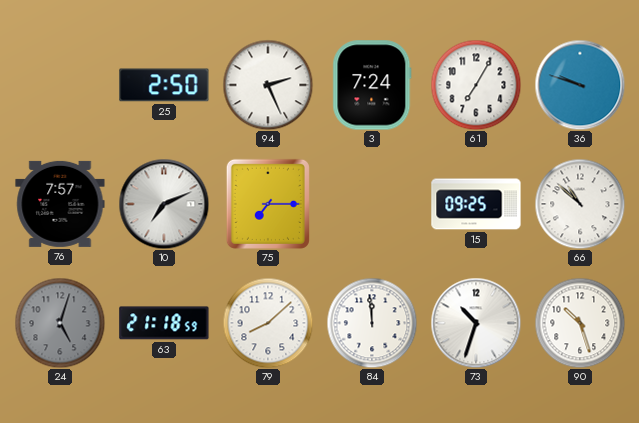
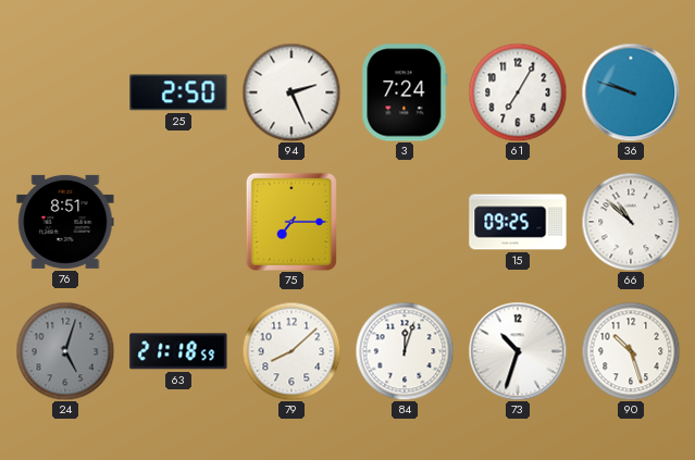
76: 7:57 -> 8:51
10: 7:11 -> none
84: 11:59 -> 12:03
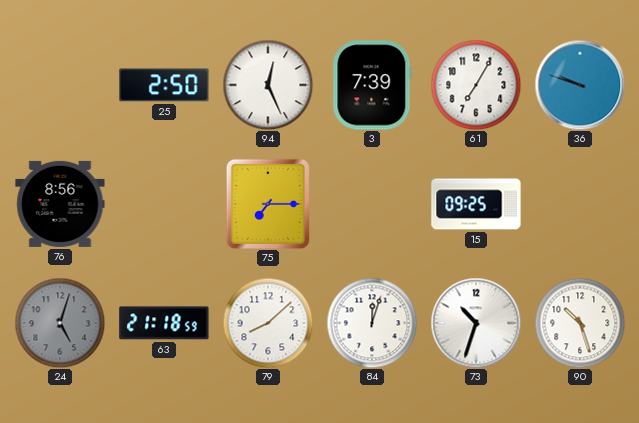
94: 2:26 -> 12:26
3: 7:24 -> 7:39
76: 8:51 -> 8:56
66: 10:52 -> none
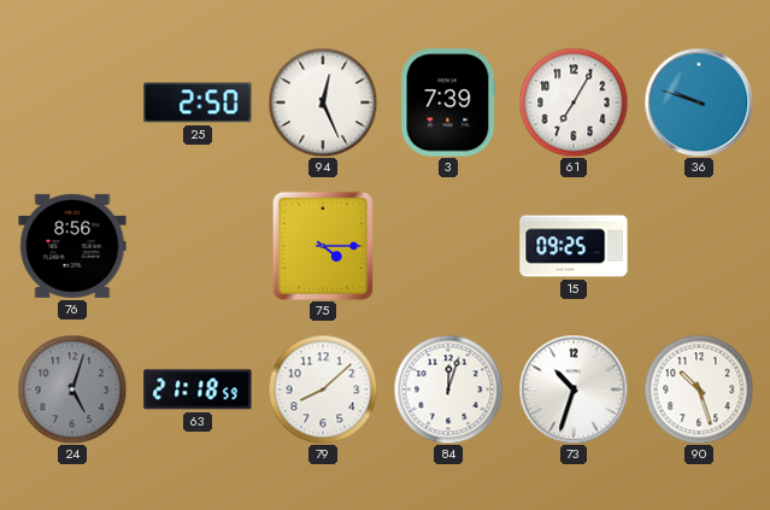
75: 7:15 -> 4:15
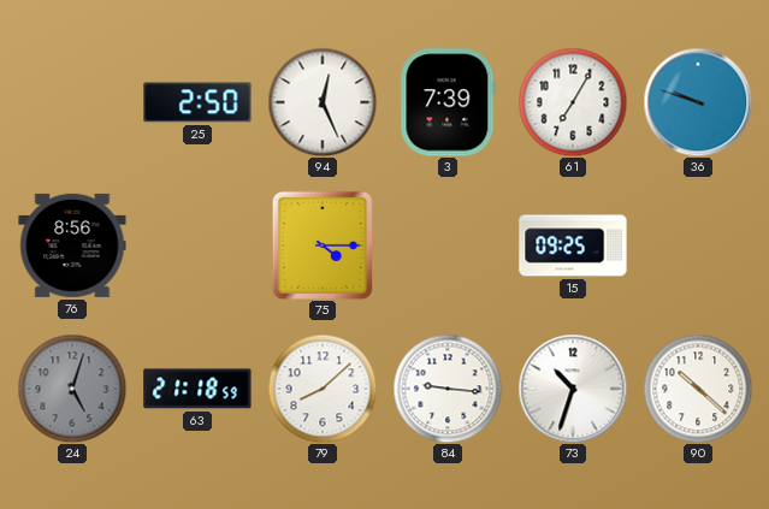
84: 12:03 -> 9:16
90: 10:27 -> 10:22
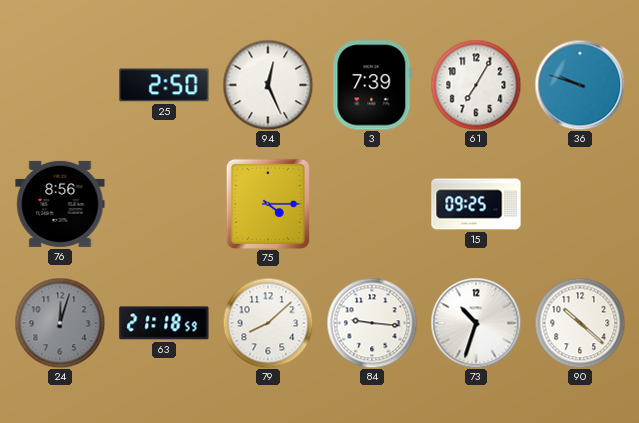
24: 5:03 -> 12:03
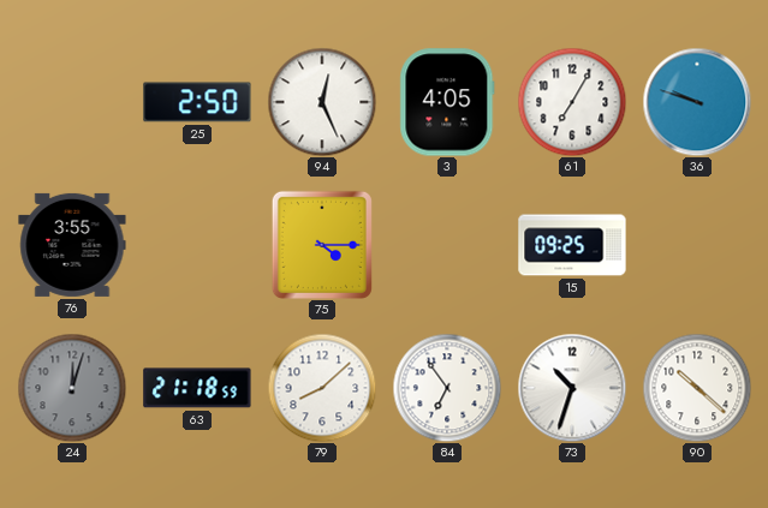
3: 7:39 -> 4:05
76: 8:56 -> 3:55
84: 9:16 -> 6:54
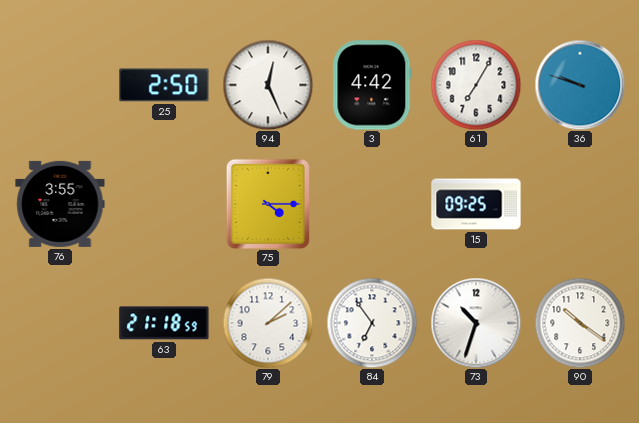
3: 4:05 -> 4:42
24: 12:03 -> none
79: 8:08 -> 2:08
90: 10:22 -> 10:21
